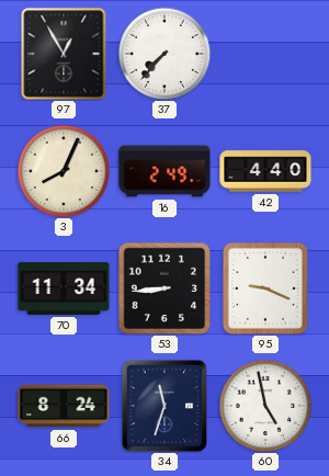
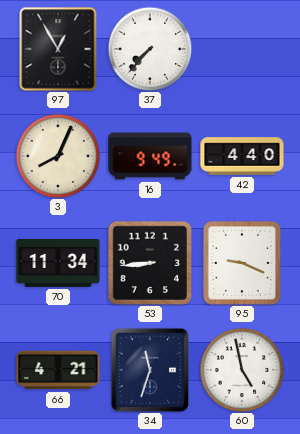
16: 2:49 -> 9:49
66: 8:24 -> 4:21
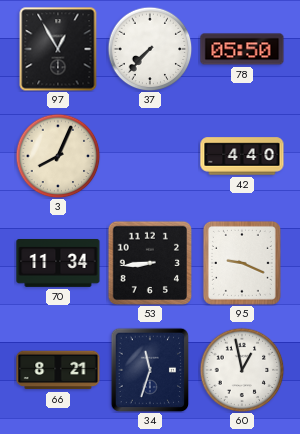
78: none -> 05:50
16: 9:49 -> none
66: 4:21 -> 8:21
60: 4:58 -> 12:58
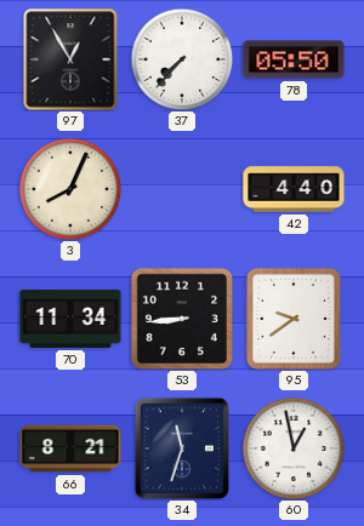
95: 9:19 -> 9:39
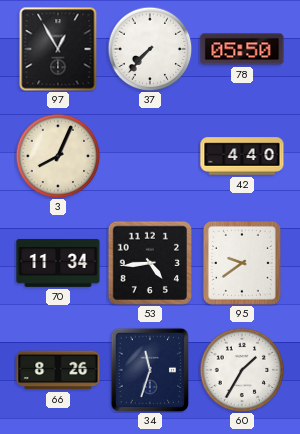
53: 8:44 -> 4:44
66: 8:21 -> 8:26
60: 12:58 -> 1:35
